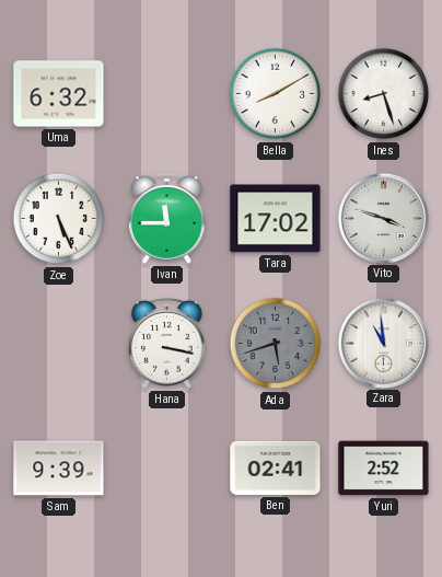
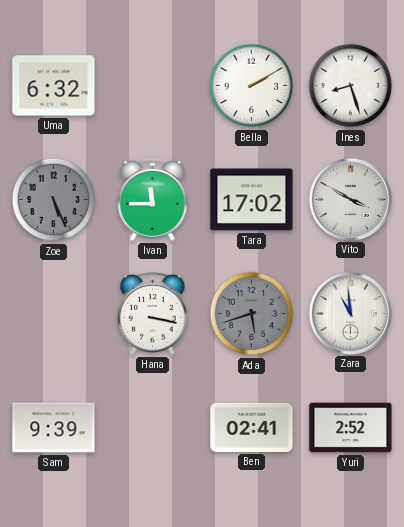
Bella: 8:10 -> 2:10
Zoe dial: white -> grey
Vito: 3:48 -> 3:50
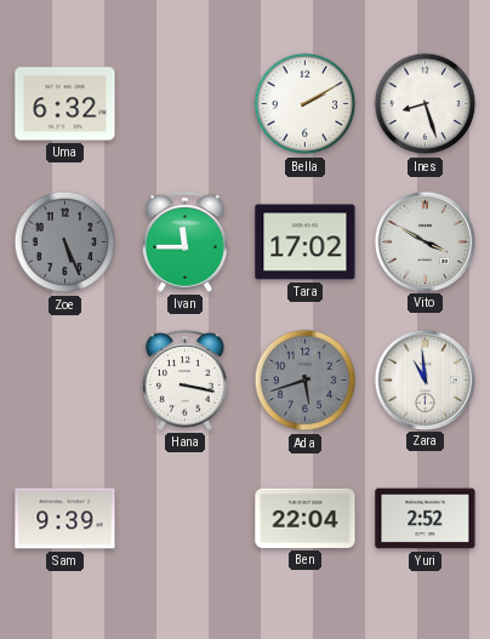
Ben: 02:41 -> 22:04
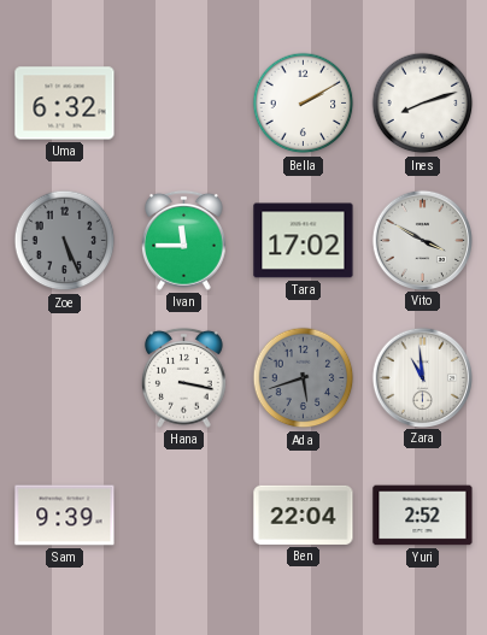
Ines: 8:27 -> 8:12
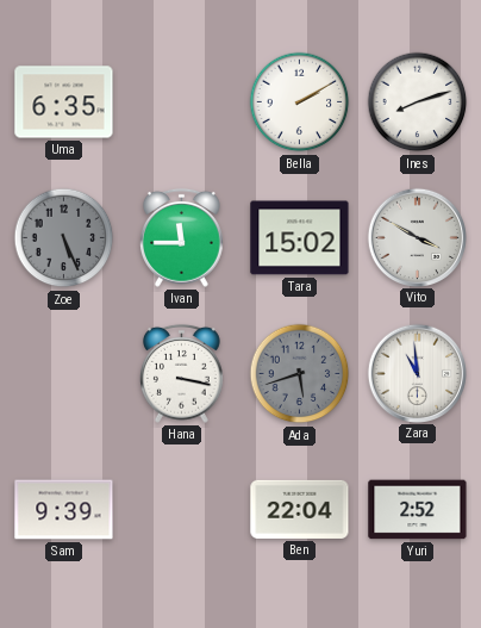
Uma: 6:32 -> 6:35
Tara: 17:02 -> 15:02
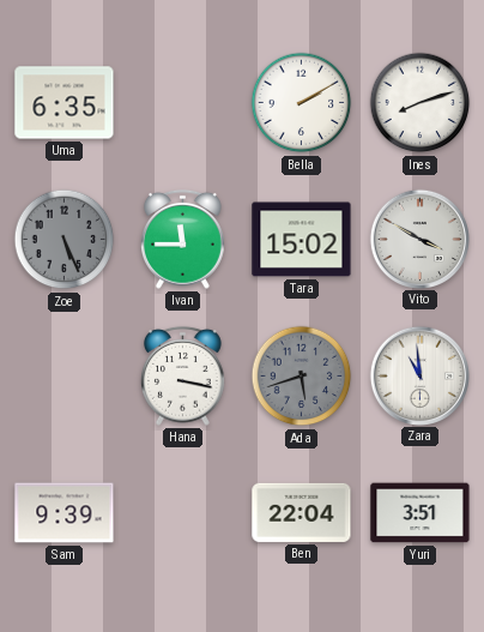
Yuri: 2:52 -> 3:51
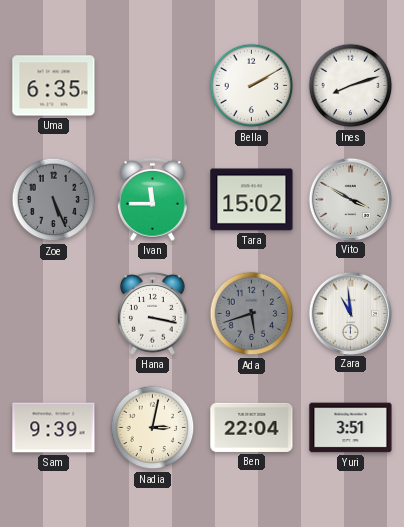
Nadia: none -> 3:02
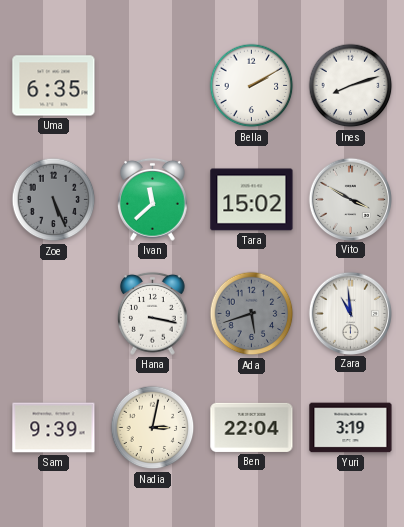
Ivan: 11:45 -> 11:38
Yuri: 3:51 -> 3:19
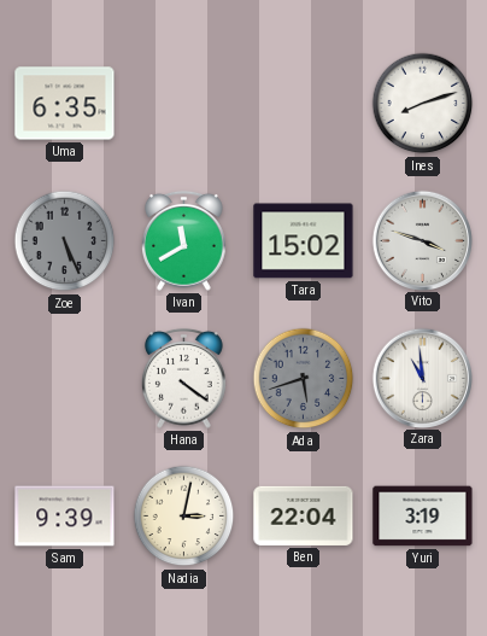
Bella: 2:10 -> none
Ivan: 11:38 -> 11:40
Vito: 3:50 -> 3:48
Hana: 3:17 -> 4:21
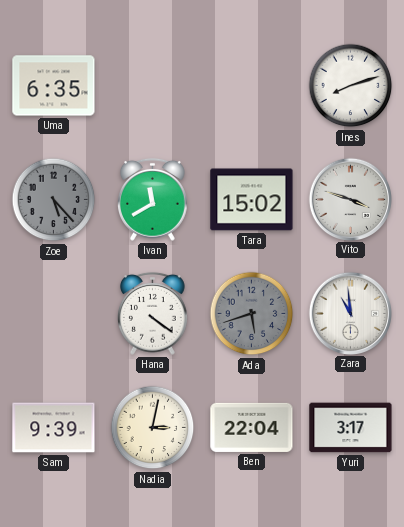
Zoe: 5:26 -> 5:23
Yuri: 3:19 -> 3:17
